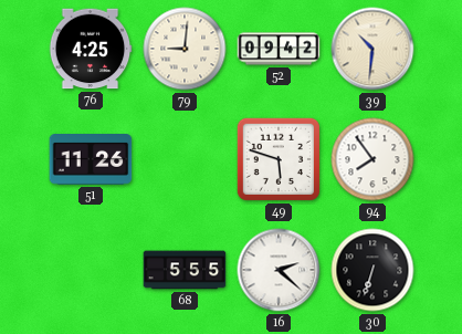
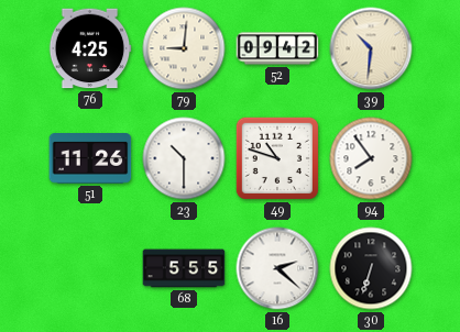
23: none -> 10:30
49: 5:48 -> 10:48
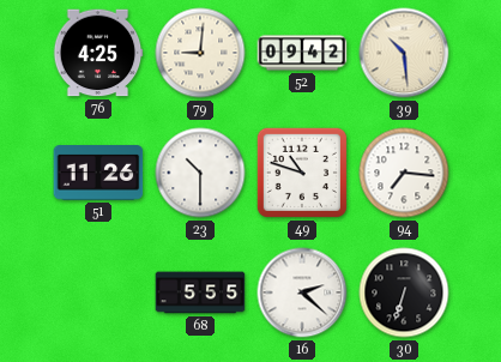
39: 10:31 -> 10:29
94: 7:54 -> 7:16
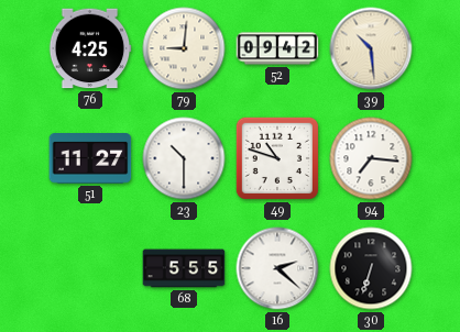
51: 11:26 -> 11:27
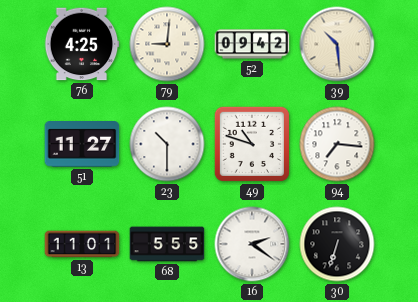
13: none -> 11:01
16: 2:22 -> 2:21
